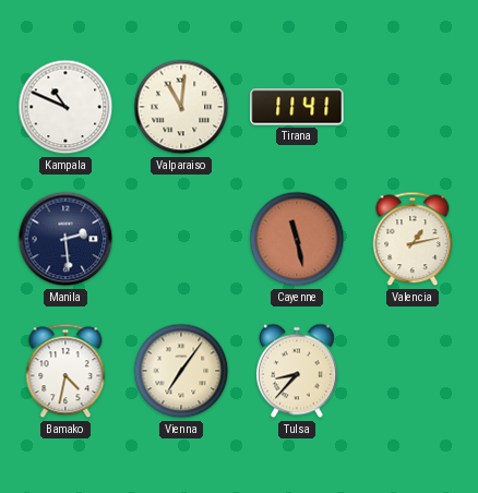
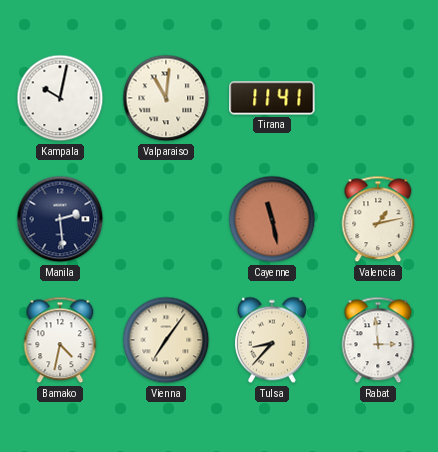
Kampala: 10:49 -> 10:02
Rabat: none -> 2:59
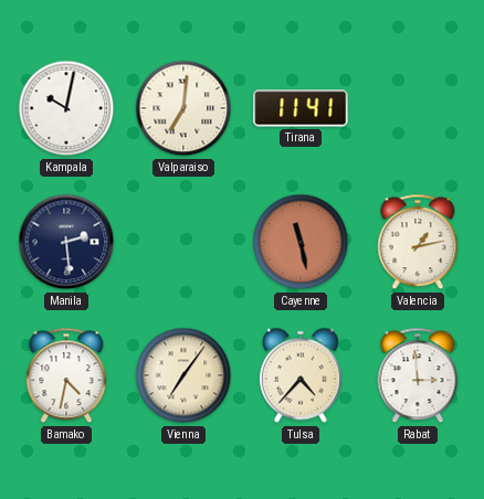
Valparaiso: 11:01 -> 7:01
Tulsa: 8:37 -> 4:37
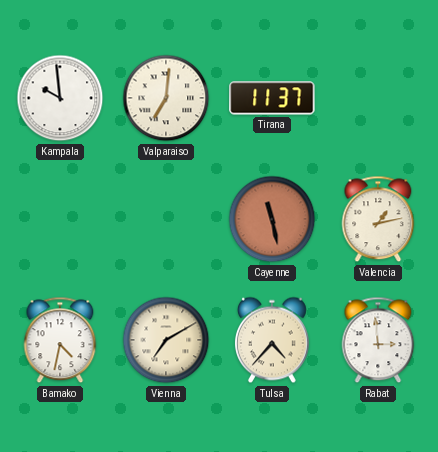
Kampala: 10:02 -> 9:59
Tirana: 11:41 -> 11:37
Manila: 2:29 -> none
Vienna: 7:06 -> 7:10
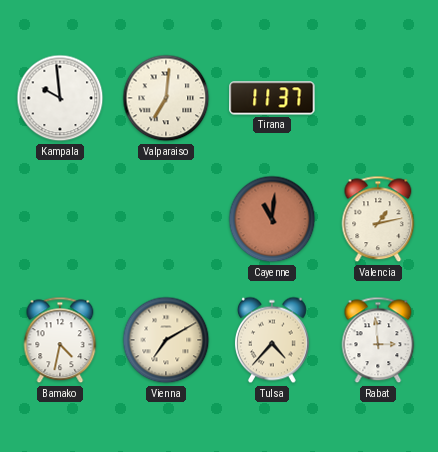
Cayenne: 11:28 -> 11:01
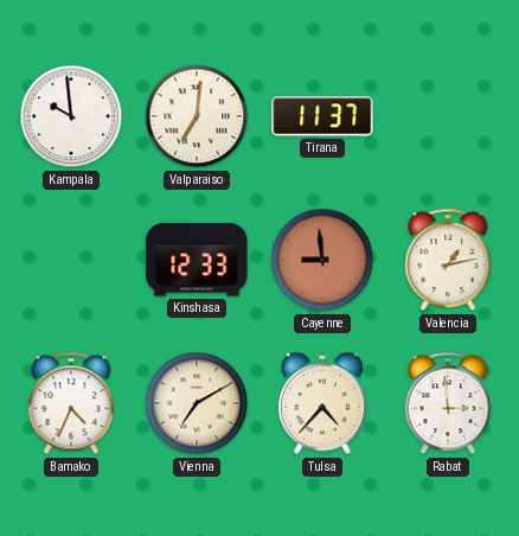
Kinshasa: none -> 12:33
Cayenne: 11:01 -> 8:59
Bamako: 4:32 -> 4:34
